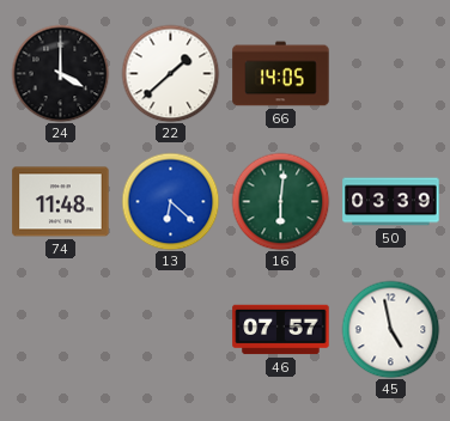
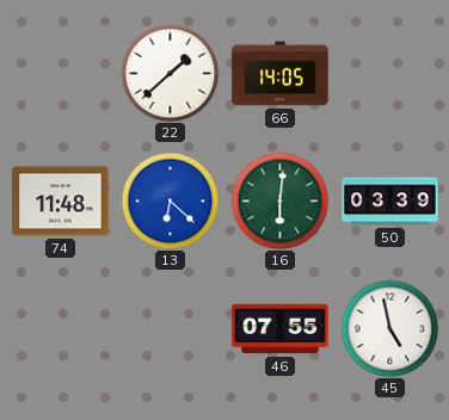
24: 4:00 -> none
46: 07:57 -> 07:55
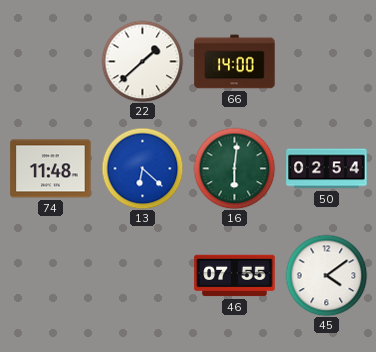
66: 14:05 -> 14:00
50: 03:39 -> 02:54
45: 4:58 -> 4:09
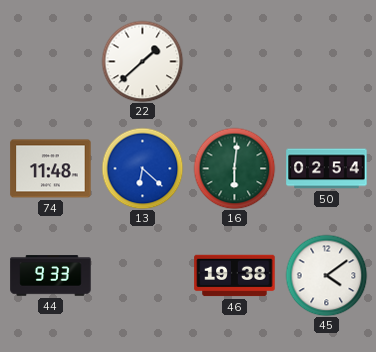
66: 14:00 -> none
44: none -> 9:33
46: 07:55 -> 19:38
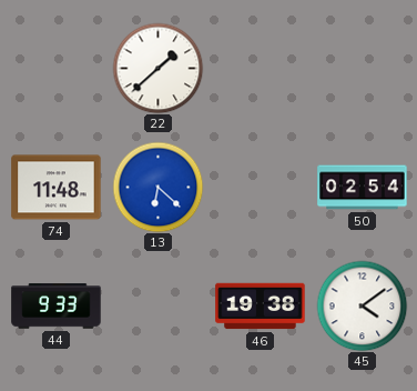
16: 6:01 -> none
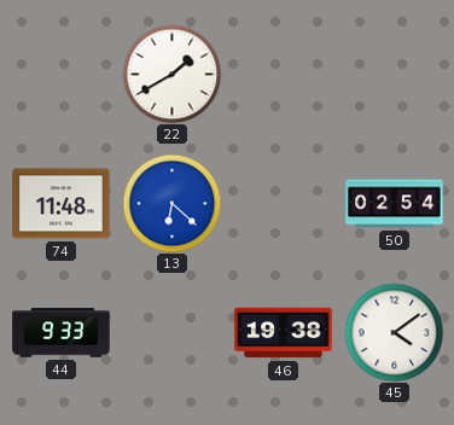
22: 1:38 -> 1:40
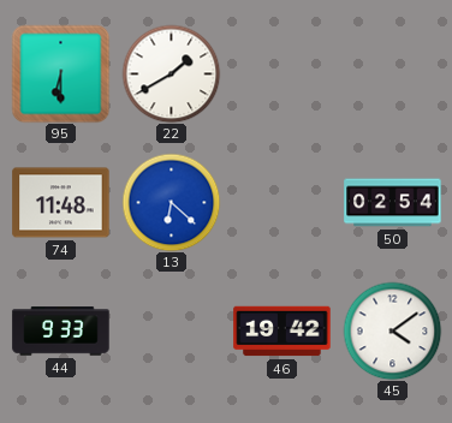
95: none -> 6:30
46: 19:38 -> 19:42
